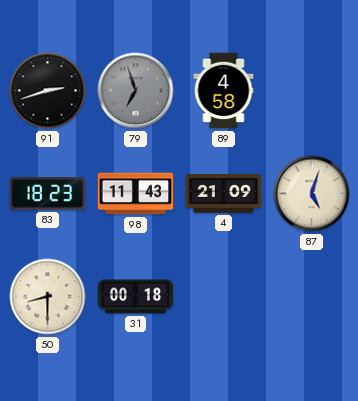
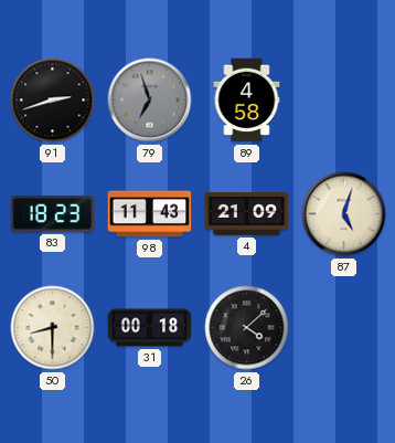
26: none -> 4:08
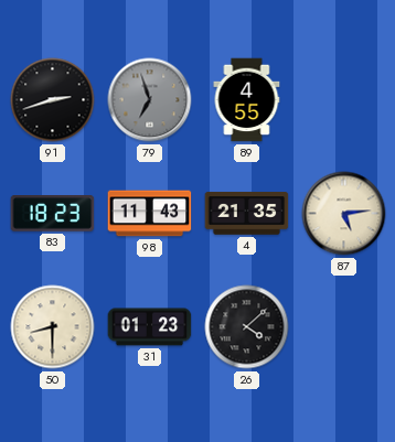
89: 4:58 -> 4:55
4: 21:09 -> 21:35
87: 5:03 -> 5:14
31: 00:18 -> 01:23
